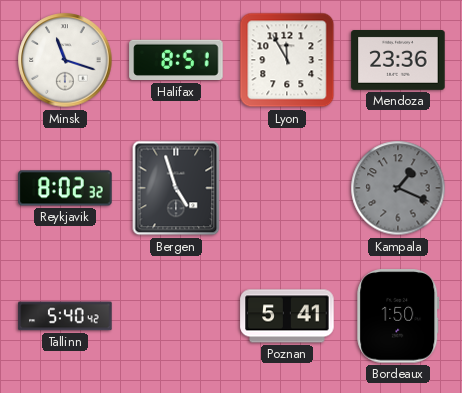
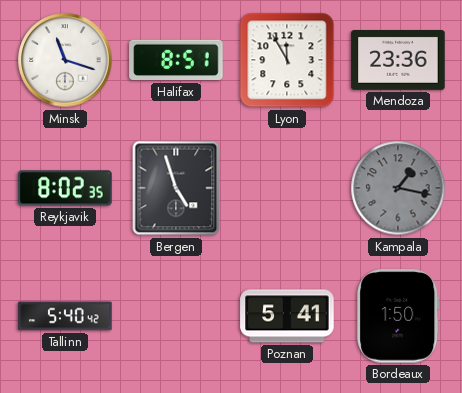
Reykjavik: 8:02:32 -> 8:02:35
Kampala: 1:19 -> 1:17
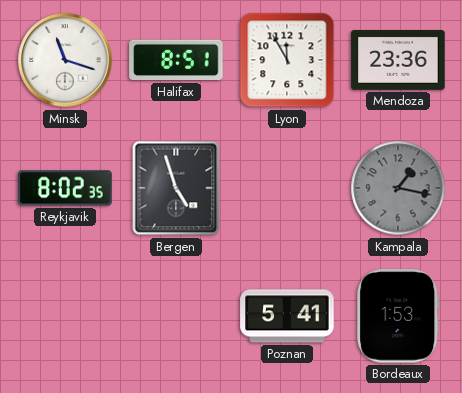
Tallinn: 5:40 -> none
Bordeaux: 1:50 -> 1:53
